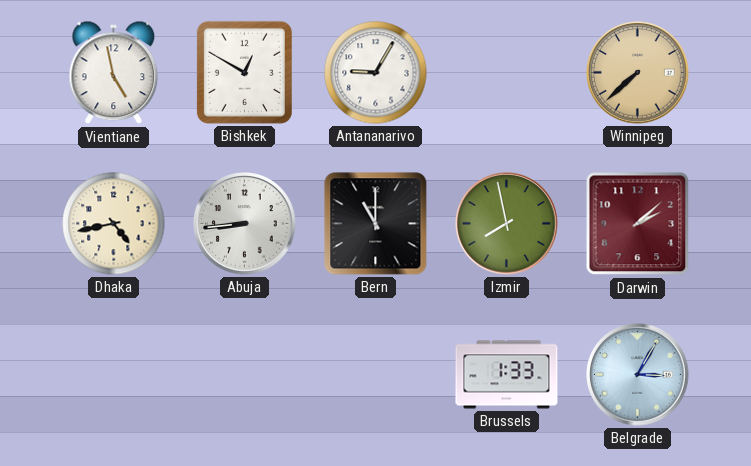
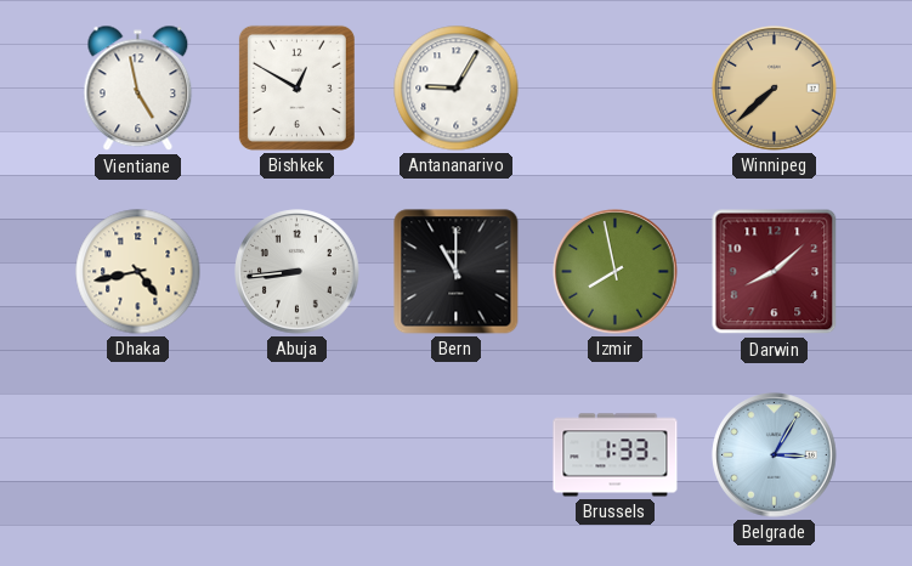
Darwin: 2:08 -> 8:08
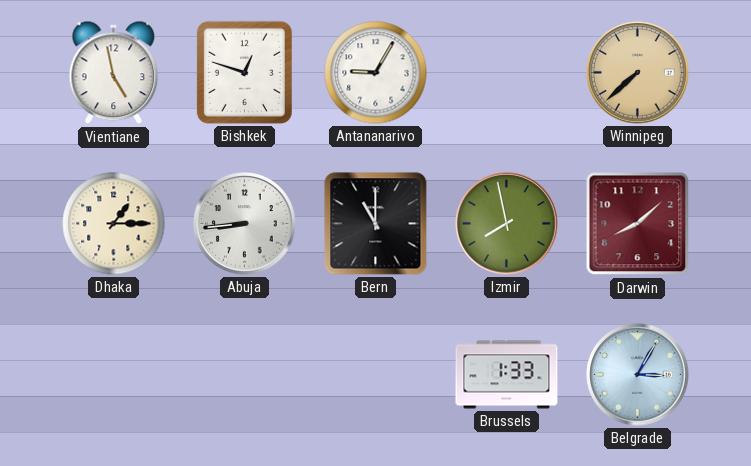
Bishkek: 12:50 -> 12:48
Dhaka: 4:43 -> 1:15
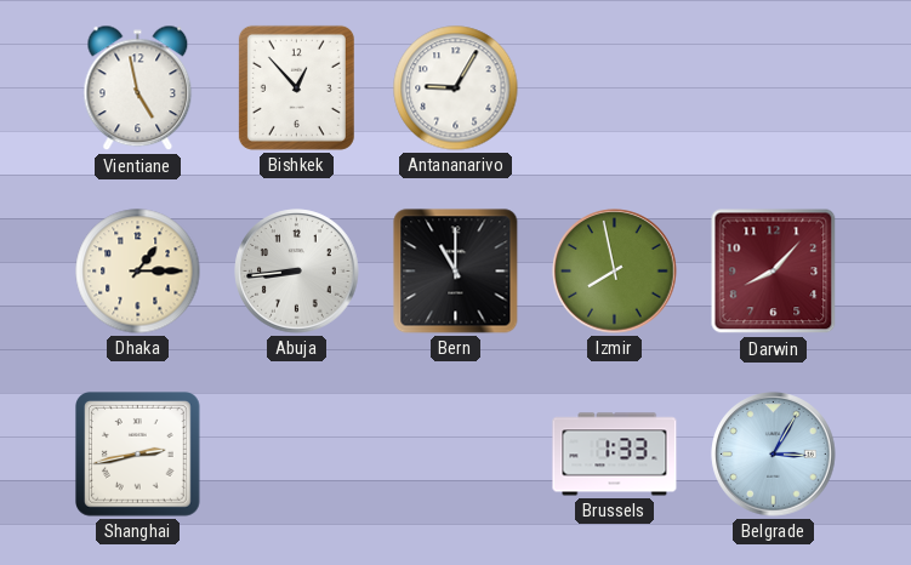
Bishkek: 12:48 -> 12:53
Winnipeg: 7:38 -> none
Darwin: 8:08 -> 8:07
Shanghai: none -> 2:43
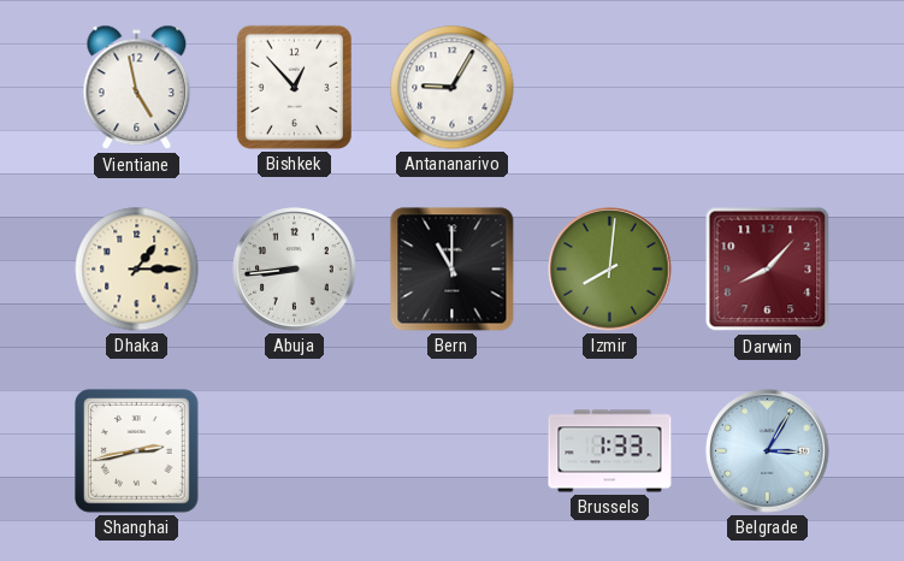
Izmir: 7:58 -> 8:01
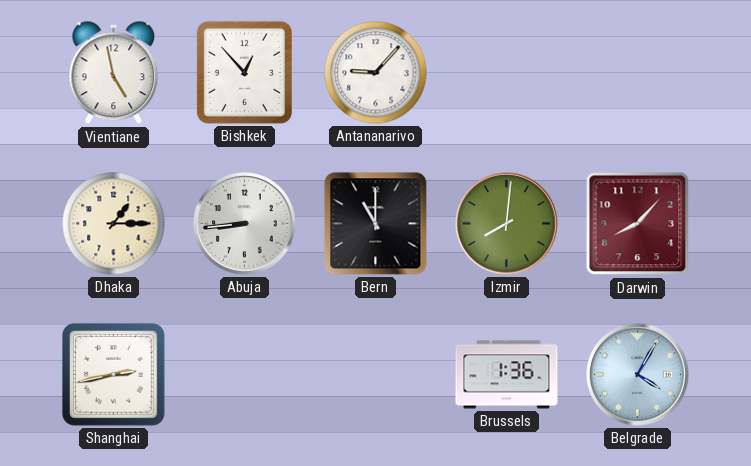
Antananarivo: 9:05 -> 9:07
Brussels: 1:33 -> 1:36
Belgrade: 3:05 -> 4:05
